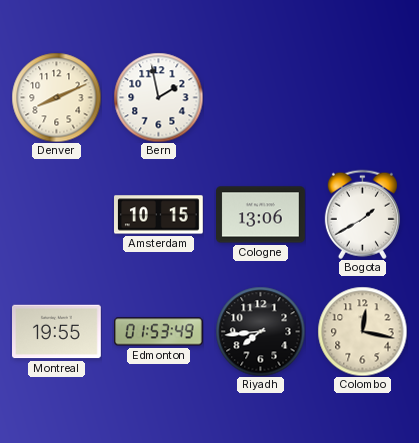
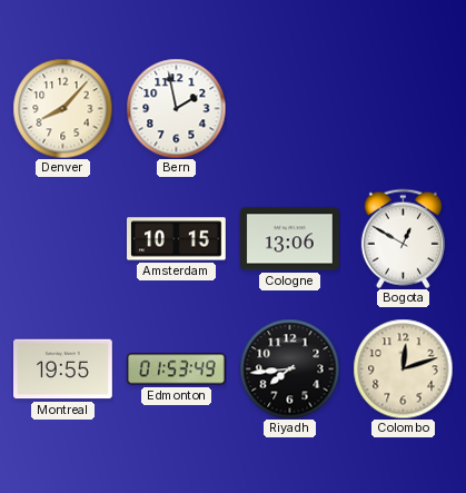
Denver: 8:11 -> 8:07
Bogota: 1:40 -> 12:50
Colombo: 12:17 -> 12:12
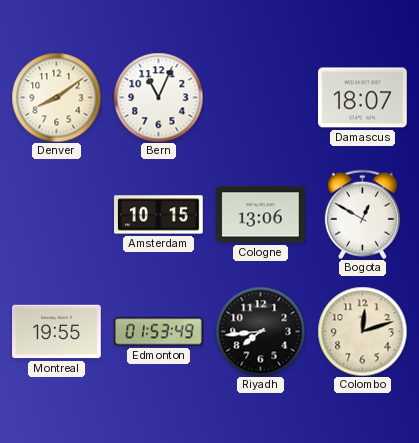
Denver: 8:07 -> 8:09
Bern: 1:58 -> 11:04
Damascus: none -> 18:07
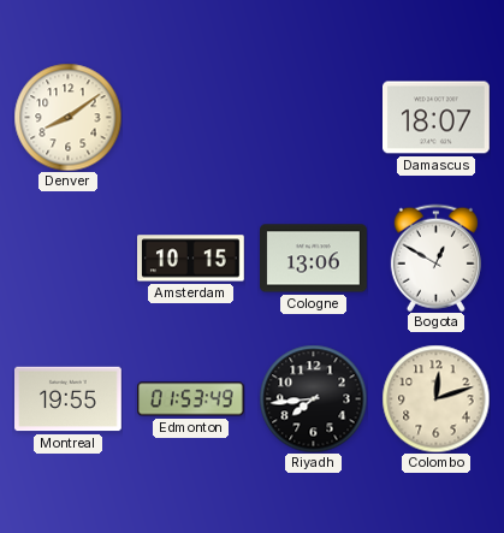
Bern: 11:04 -> none
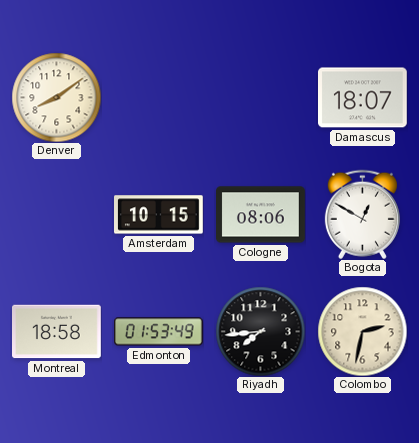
Cologne: 13:06 -> 08:06
Montreal: 19:55 -> 18:58
Colombo: 12:12 -> 2:32
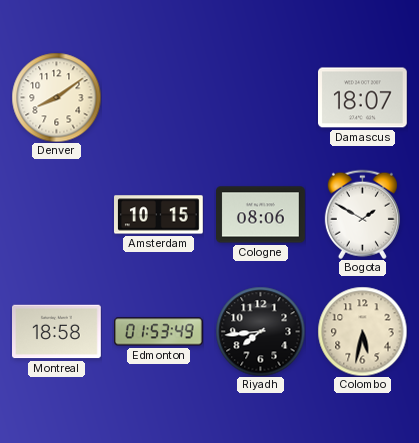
Bogota: 12:50 -> 1:50
Colombo: 2:32 -> 5:32
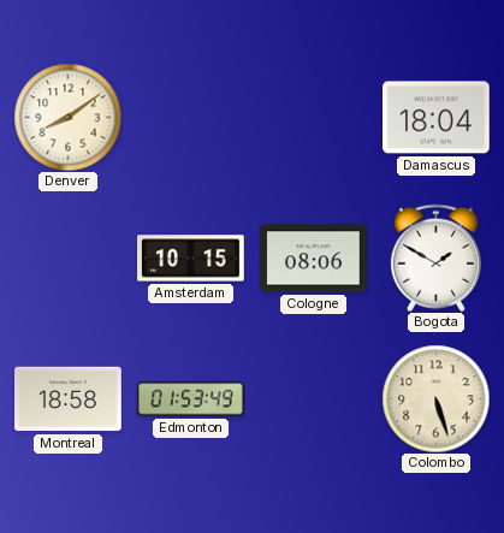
Damascus: 18:07 -> 18:04
Riyadh: 7:44 -> none
Colombo: 5:32 -> 5:27
